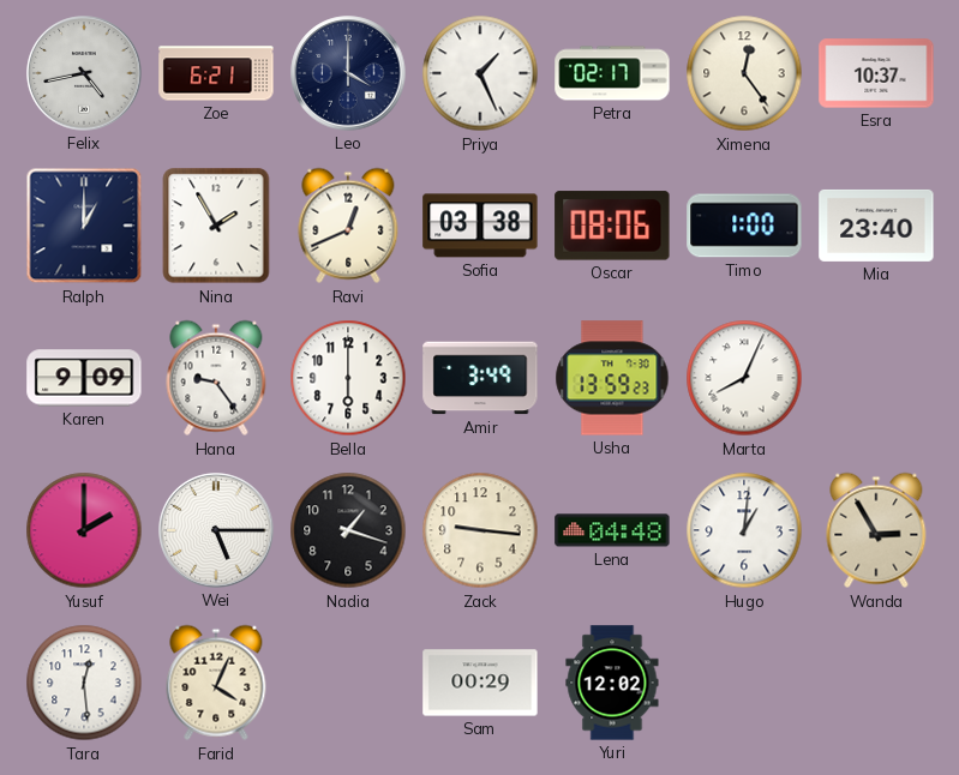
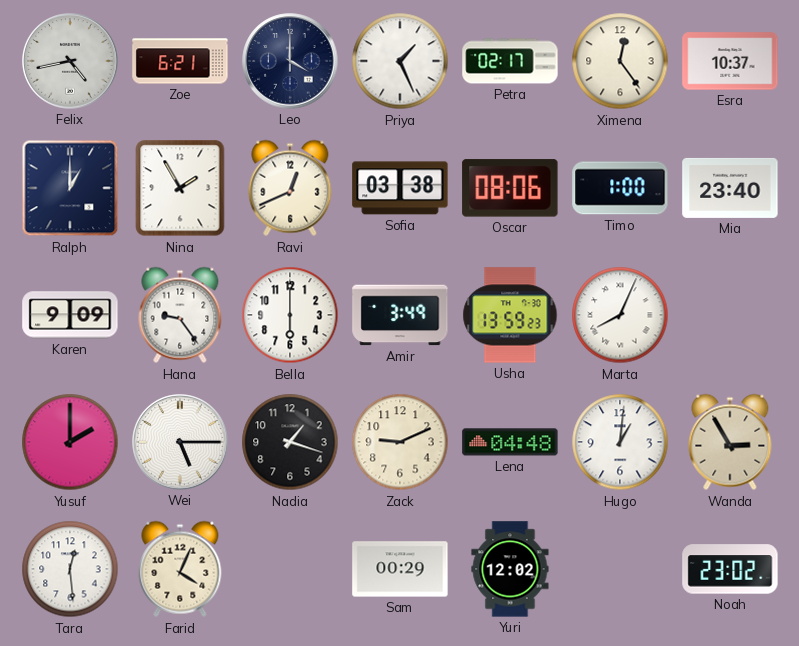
Zack: 9:16 -> 9:11
Noah: none -> 23:02
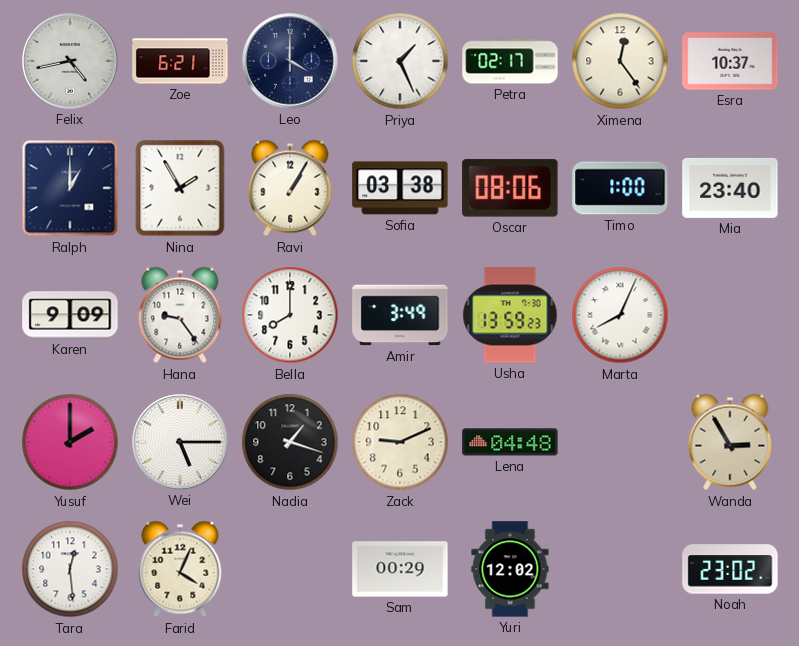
Ravi: 12:41 -> 1:05
Bella: 6:00 -> 8:00
Hugo: 1:01 -> none
